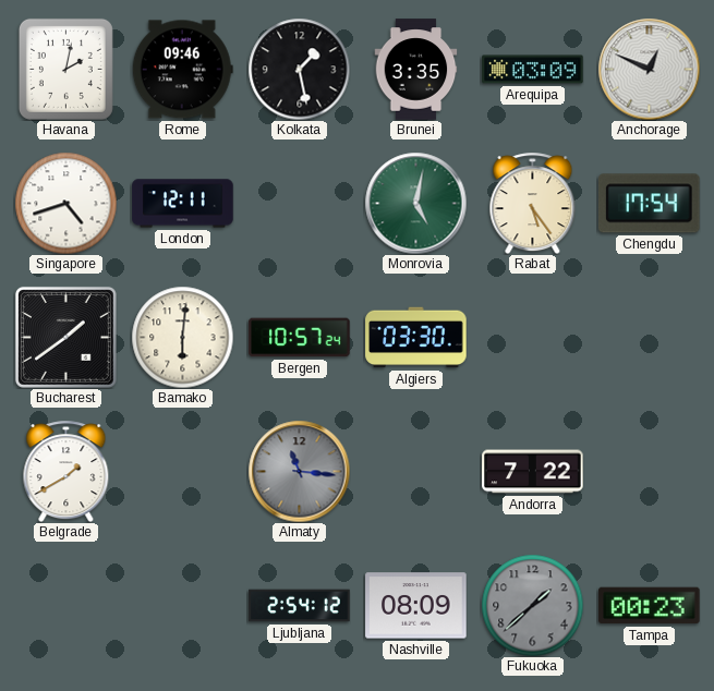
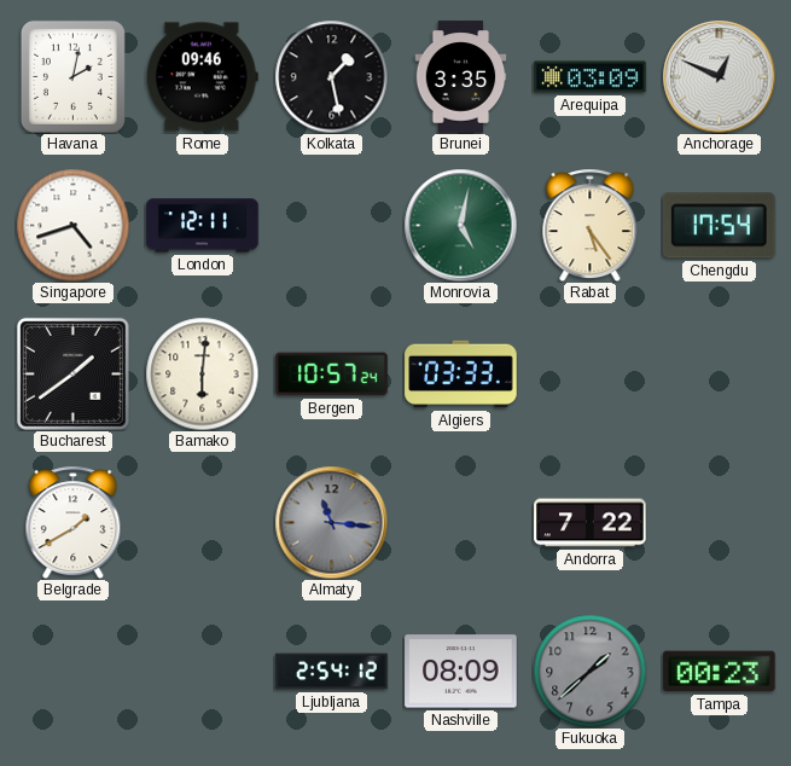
Algiers: 03:30 -> 03:33
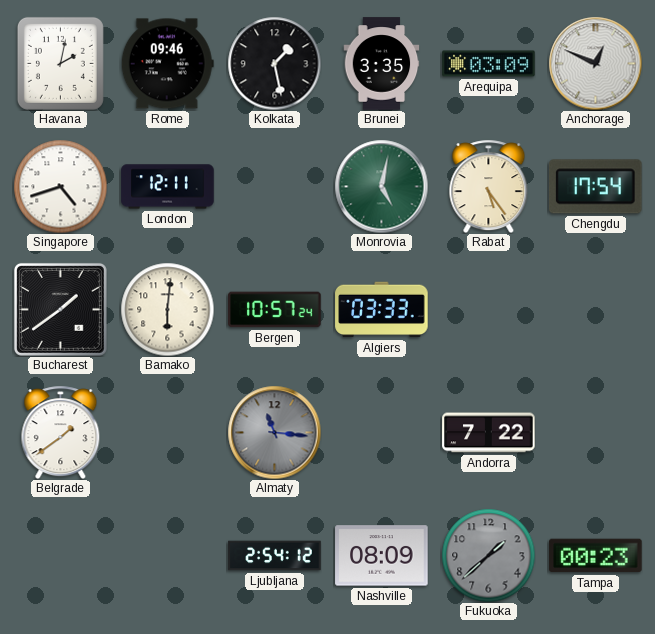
Belgrade: 1:40 -> 1:39
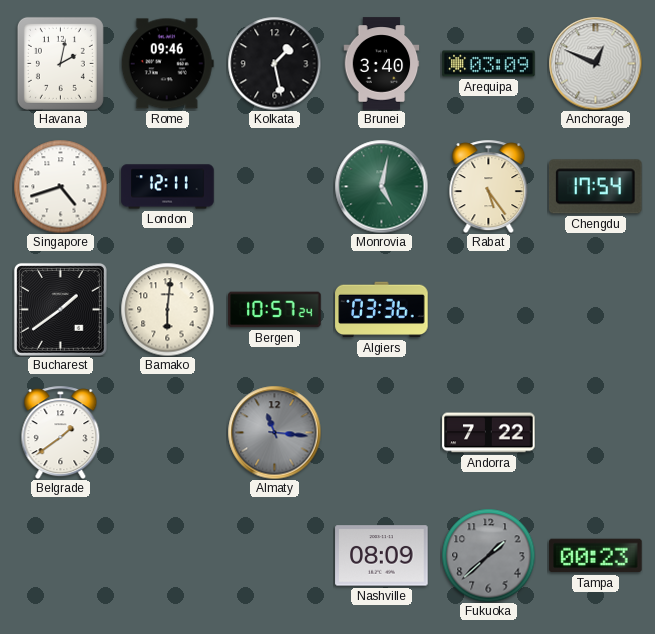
Brunei: 3:35 -> 3:40
Algiers: 03:33 -> 03:36
Ljubljana: 2:54 -> none
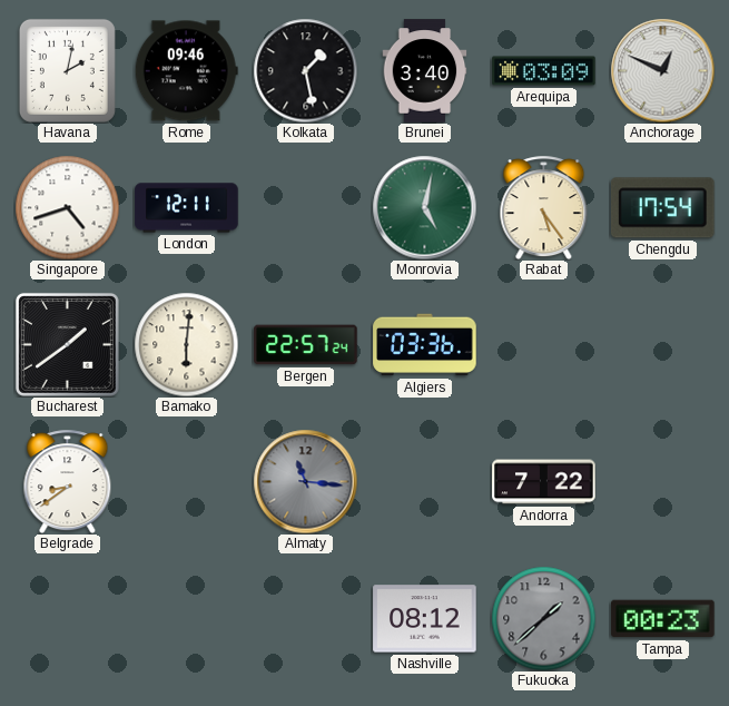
Bergen: 10:57 -> 22:57
Belgrade: 1:39 -> 8:39
Nashville: 08:09 -> 08:12
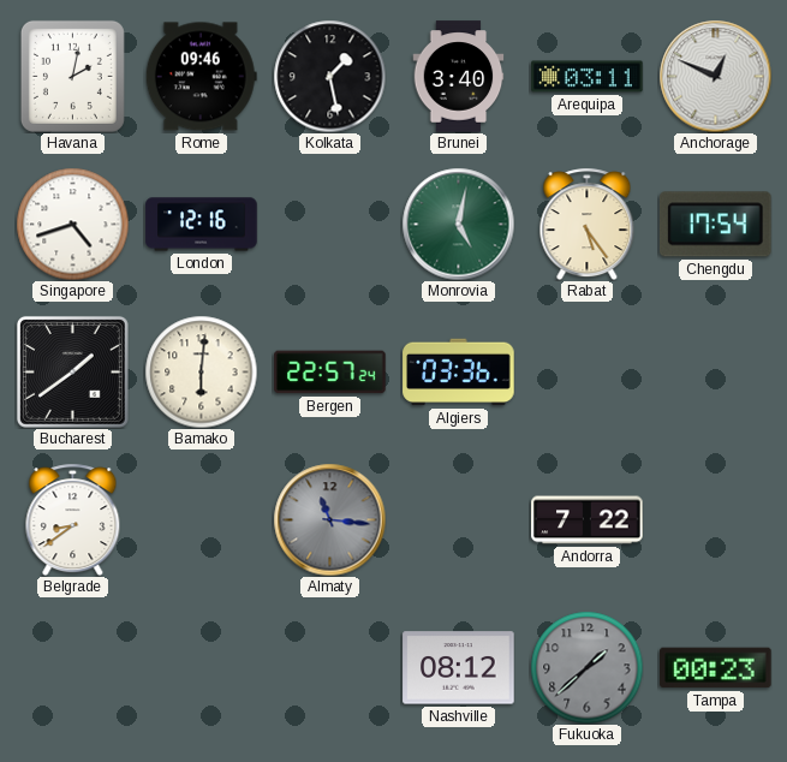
Arequipa: 03:09 -> 03:11
London: 12:11 -> 12:16
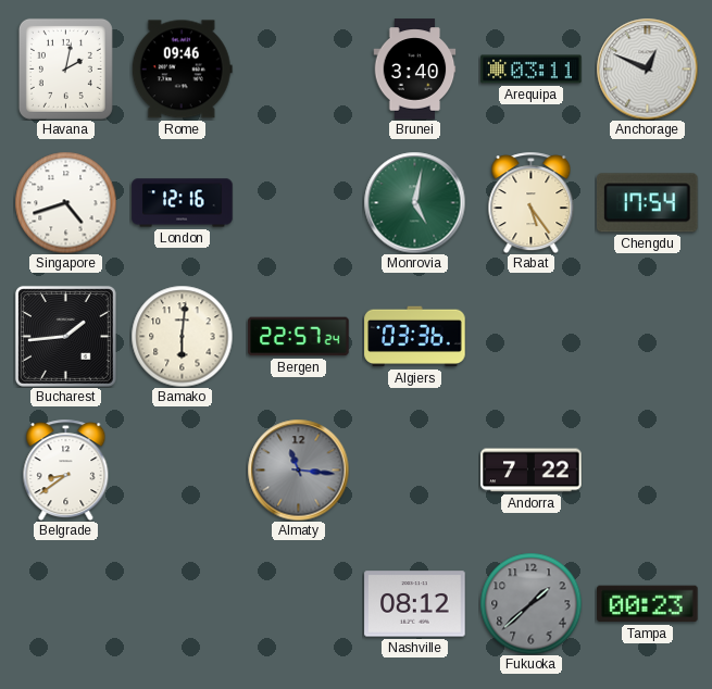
Kolkata: 1:28 -> none
Bucharest: 1:39 -> 1:44
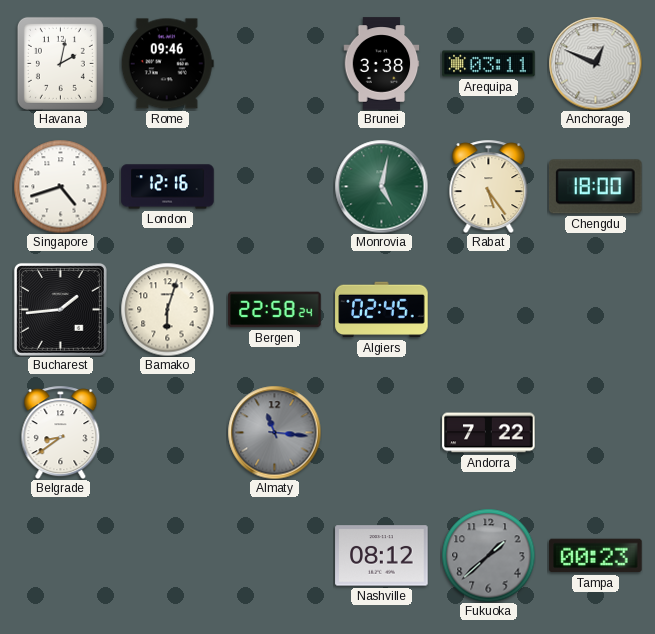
Brunei: 3:40 -> 3:38
Chengdu: 17:54 -> 18:00
Bamako: 6:01 -> 6:03
Bergen: 22:57 -> 22:58
Algiers: 03:36 -> 02:45
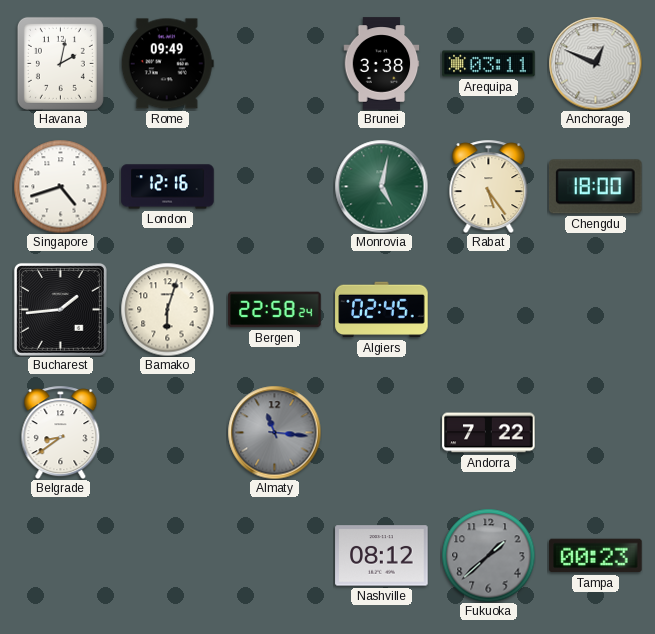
Rome: 09:46 -> 09:49
